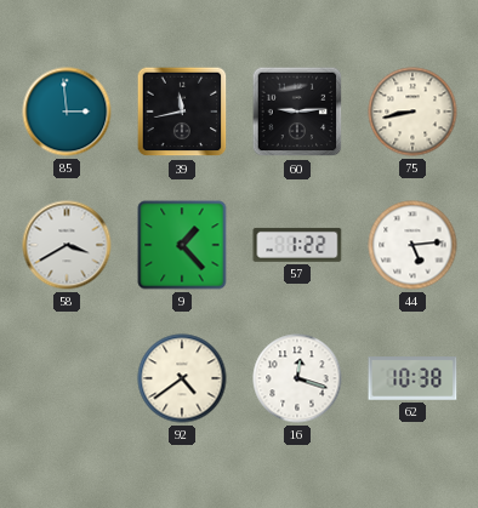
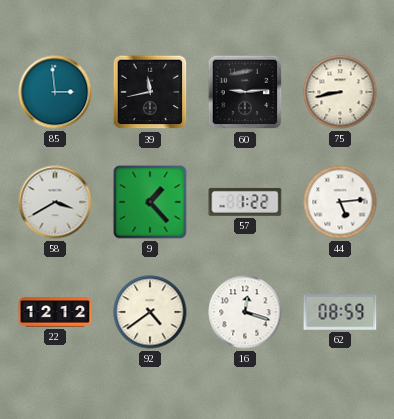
22: none -> 12:12
62: 10:38 -> 08:59
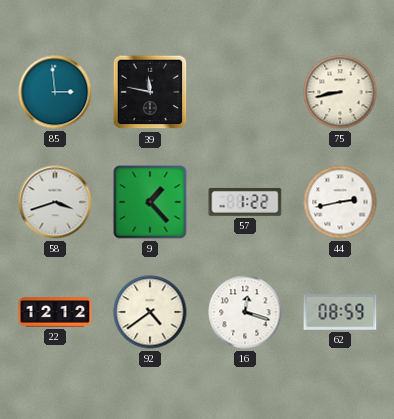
39: 11:43 -> 11:47
60: 9:14 -> none
58: 3:40 -> 3:42
44: 5:14 -> 2:43
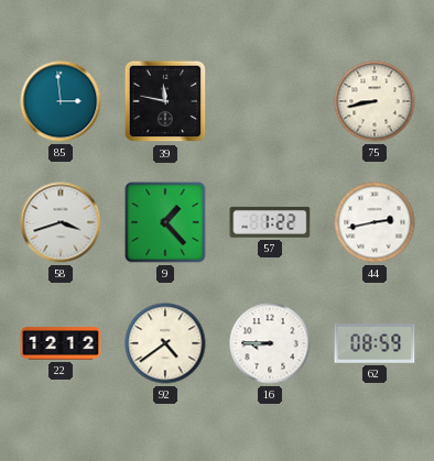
16: 12:18 -> 8:45
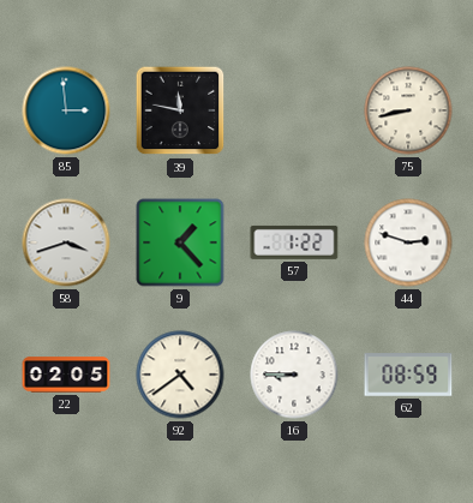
44: 2:43 -> 2:48
22: 12:12 -> 02:05
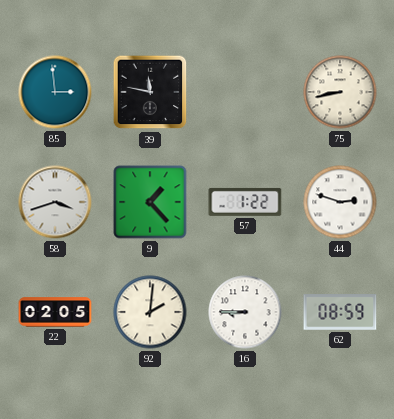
92: 4:39 -> 2:01
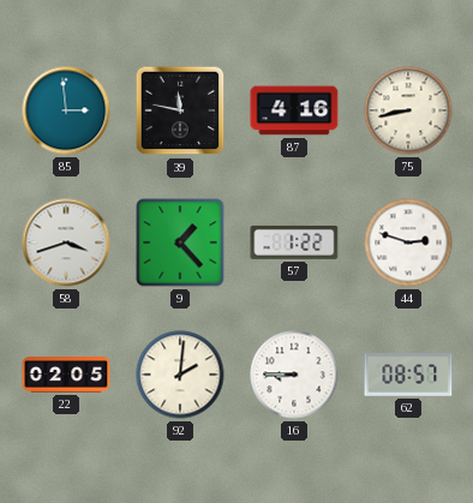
87: none -> 4:16
62: 08:59 -> 08:57
